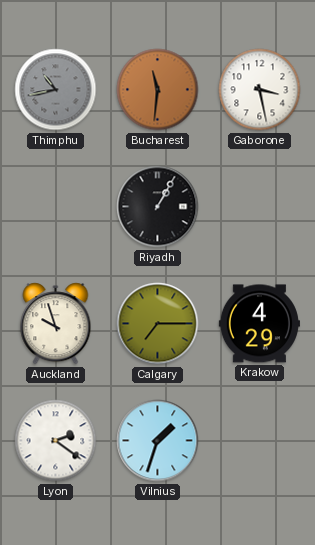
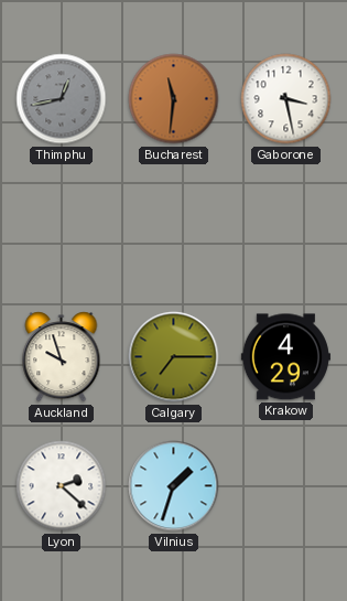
Thimphu: 10:43 -> 12:43
Riyadh: 1:05 -> none
Lyon: 2:21 -> 2:22
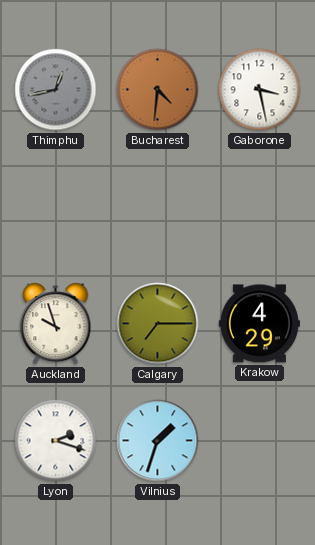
Bucharest: 11:31 -> 4:31
Lyon: 2:22 -> 2:18
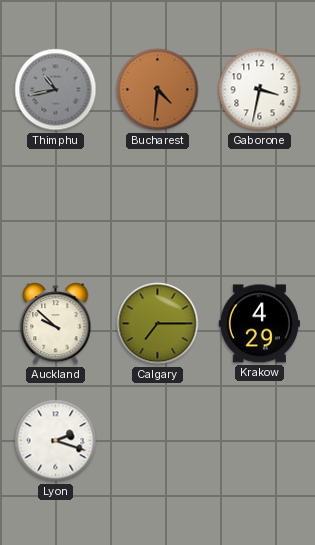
Thimphu: 12:43 -> 10:43
Gaborone: 3:28 -> 3:32
Auckland: 9:57 -> 9:52
Vilnius: 1:33 -> none
